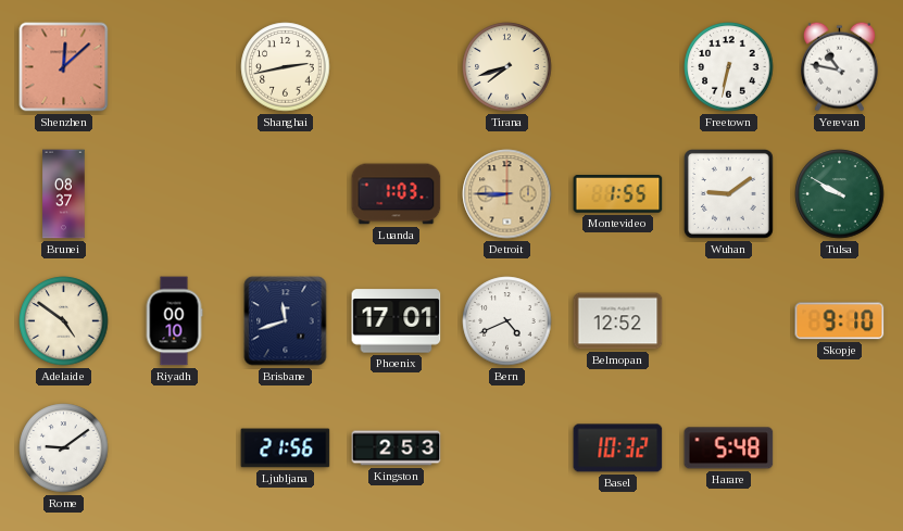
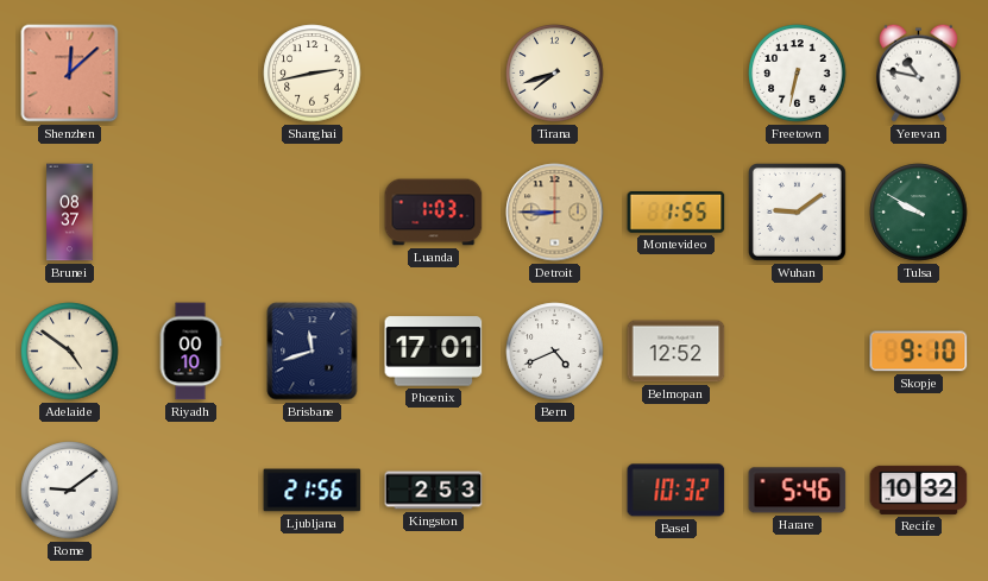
Harare: 5:48 -> 5:46
Recife: none -> 10:32
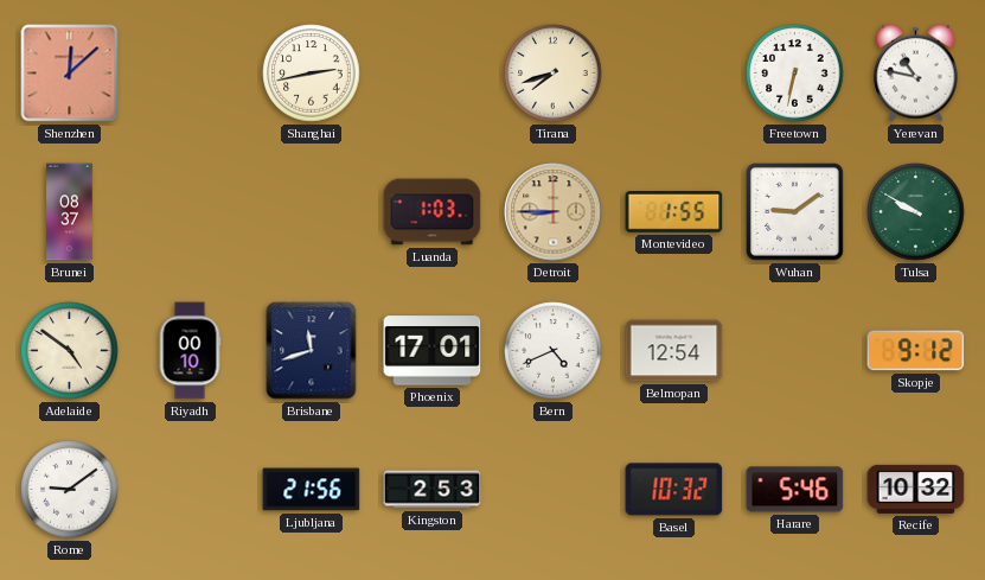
Belmopan: 12:52 -> 12:54
Skopje: 9:10 -> 9:12
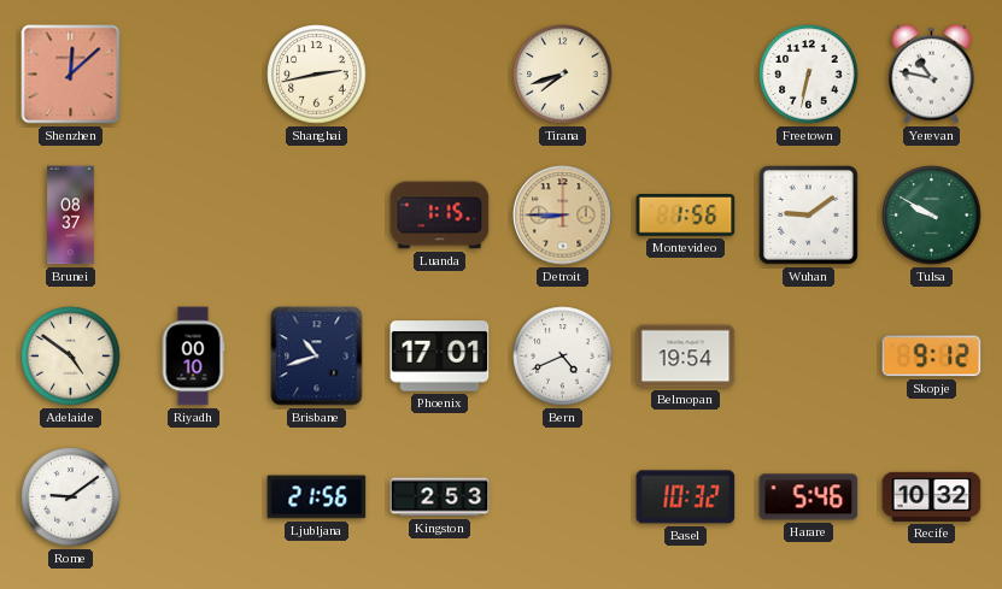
Luanda: 1:03 -> 1:15
Montevideo: 1:55 -> 1:56
Brisbane: 11:42 -> 10:42
Belmopan: 12:54 -> 19:54
